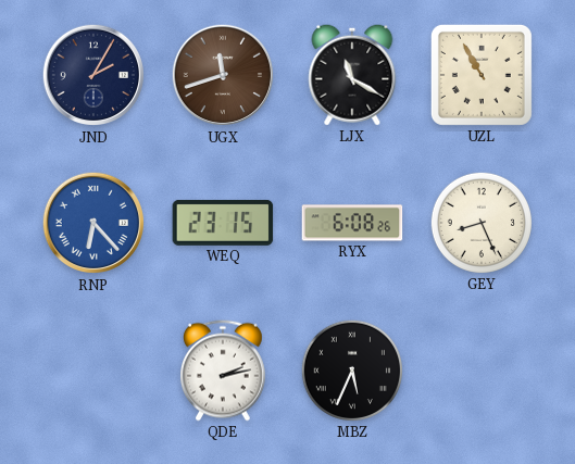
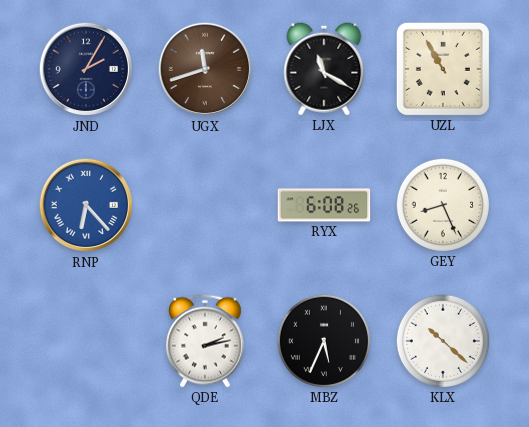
WEQ: 23:15 -> none
KLX: none -> 10:22
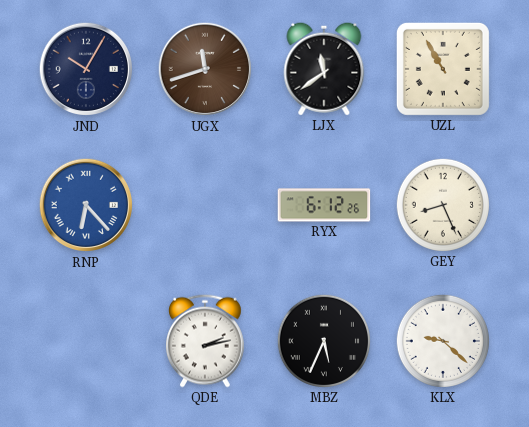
JND: 2:05 -> 10:05
LJX: 11:20 -> 11:39
RYX: 6:08 -> 6:12
KLX: 10:22 -> 9:22
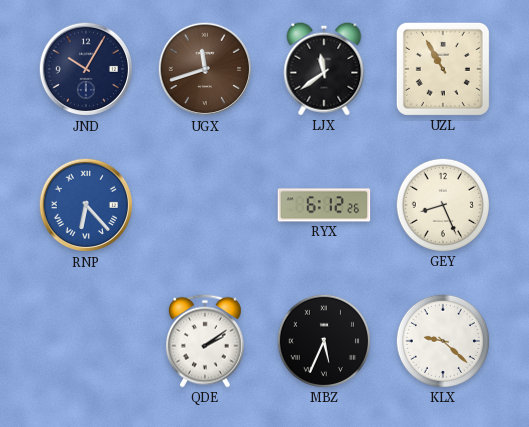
QDE: 2:13 -> 2:09
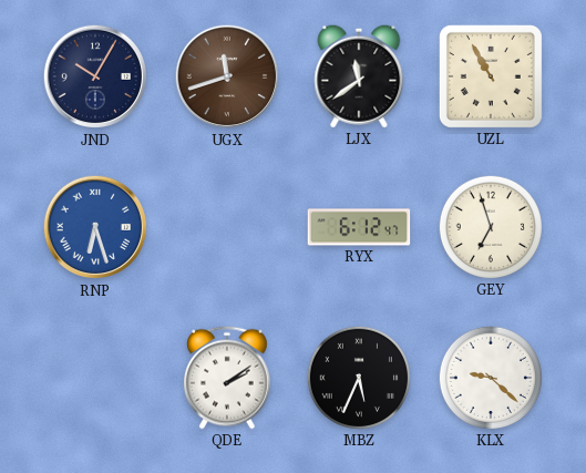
RNP: 6:23 -> 6:27
RYX: 6:12:26 -> 6:12:47
GEY: 8:26 -> 6:57
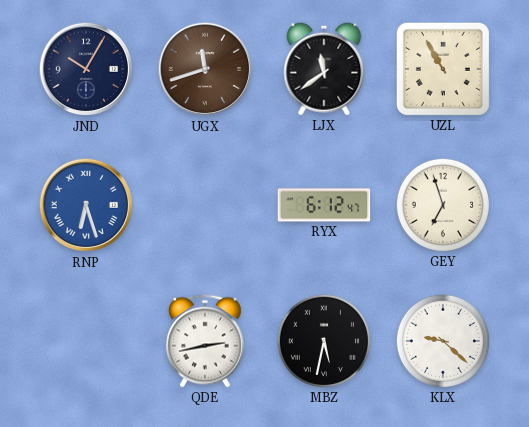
QDE: 2:09 -> 2:43
MBZ: 5:34 -> 5:32
